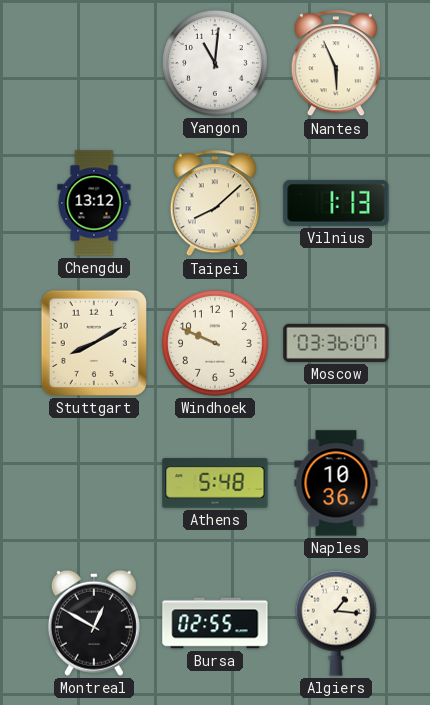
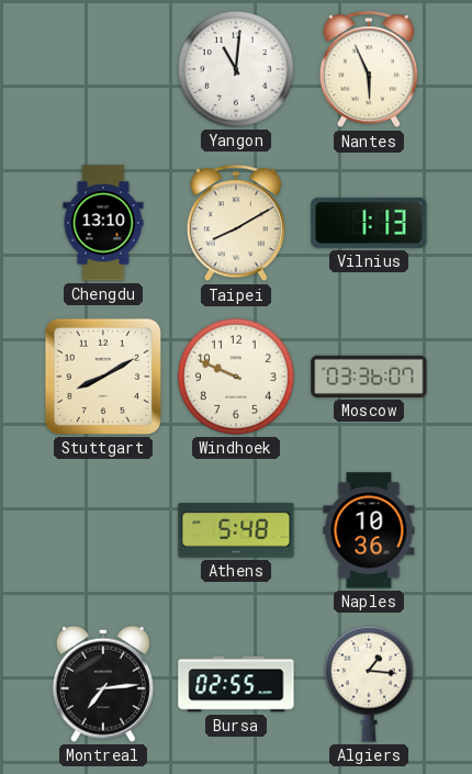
Chengdu: 13:12 -> 13:10
Taipei: 8:08 -> 8:10
Montreal: 12:50 -> 7:14
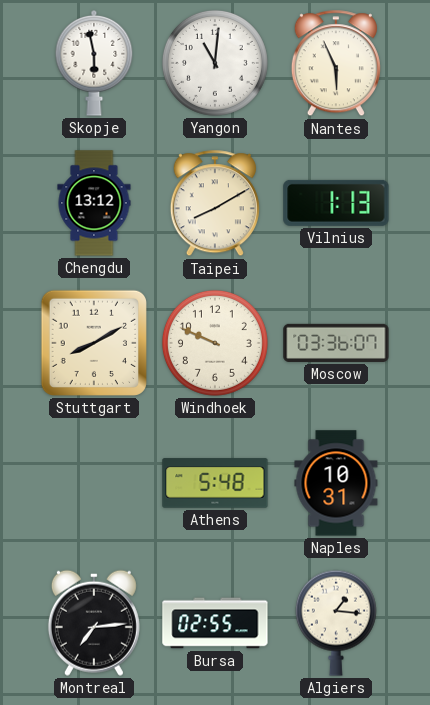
Skopje: none -> 5:58
Chengdu: 13:10 -> 13:12
Naples: 10:36 -> 10:31
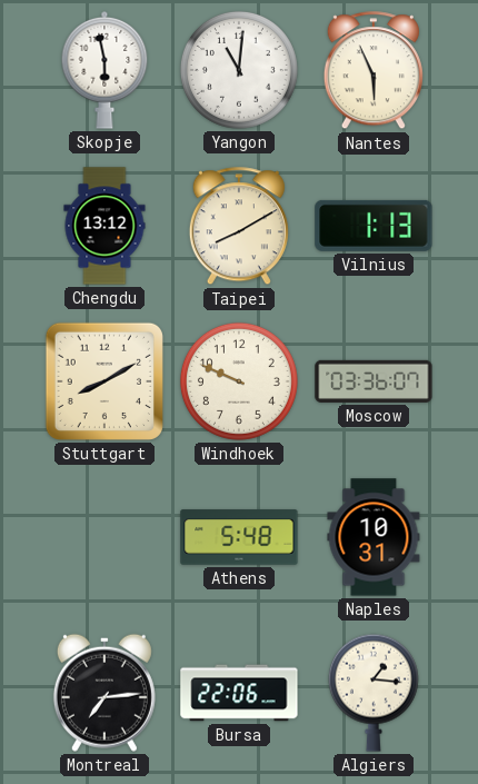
Bursa: 02:55 -> 22:06
